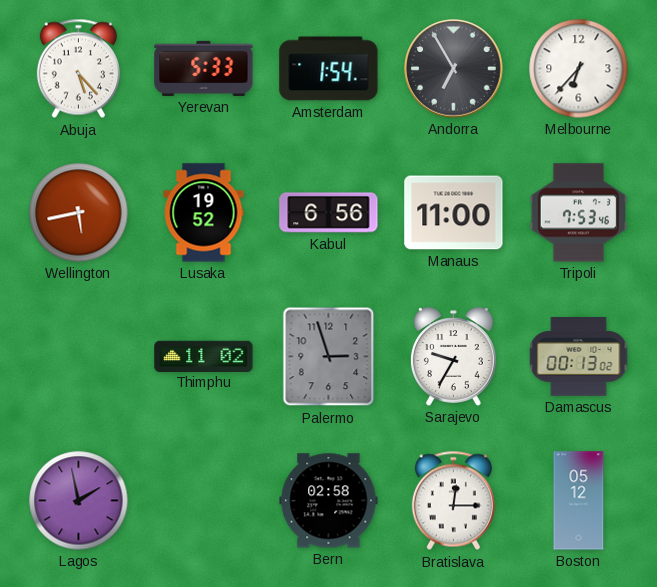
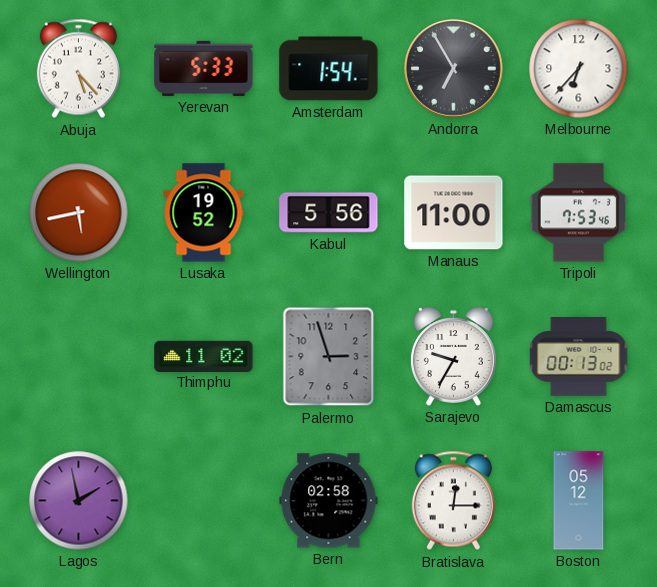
Kabul: 6:56 -> 5:56
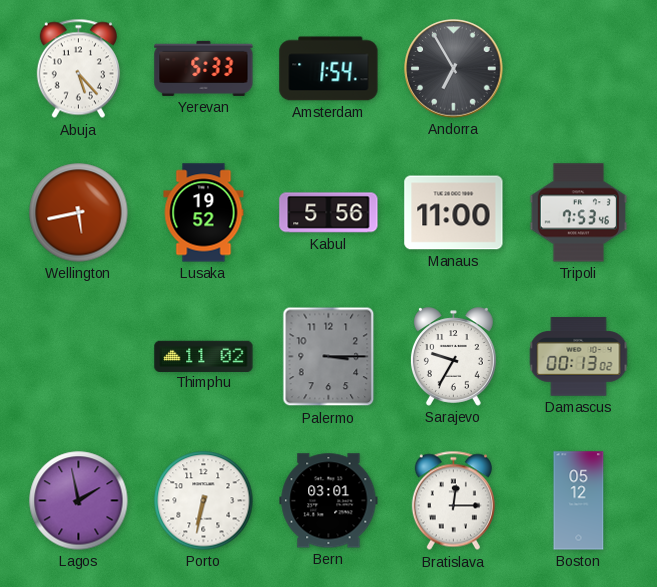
Melbourne: 6:37 -> none
Palermo: 2:57 -> 3:15
Porto: none -> 6:32
Bern: 02:58 -> 03:01
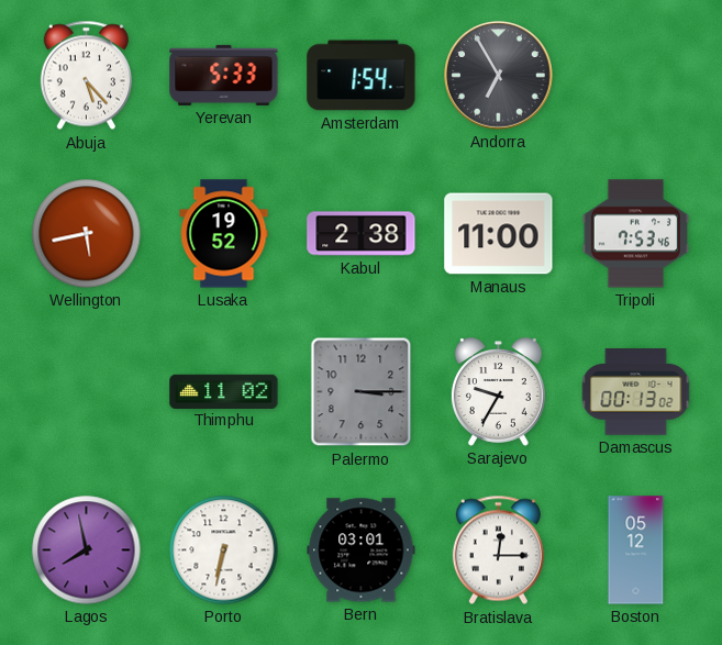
Kabul: 5:56 -> 2:38
Lagos: 1:58 -> 7:58
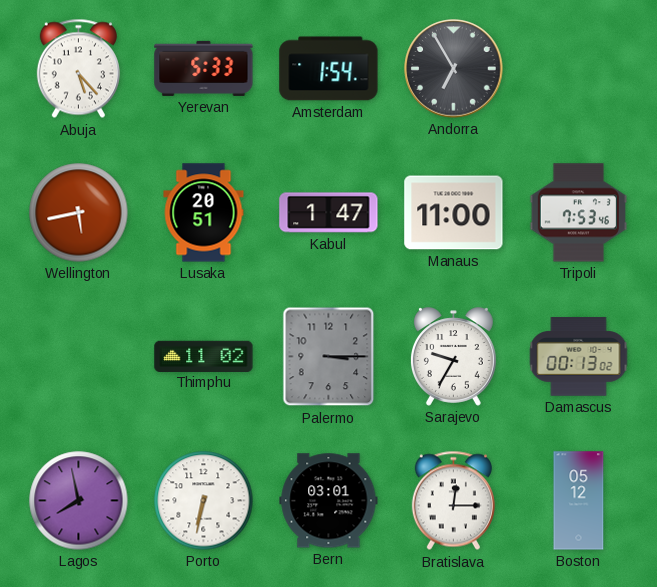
Lusaka: 19:52 -> 20:51
Kabul: 2:38 -> 1:47
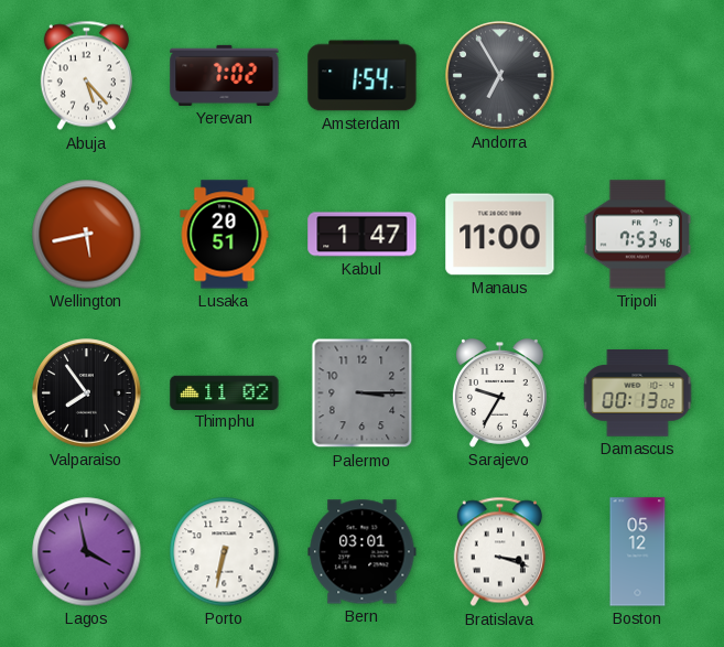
Yerevan: 5:33 -> 7:02
Valparaiso: none -> 7:54
Lagos: 7:58 -> 3:58
Bratislava: 12:15 -> 3:18
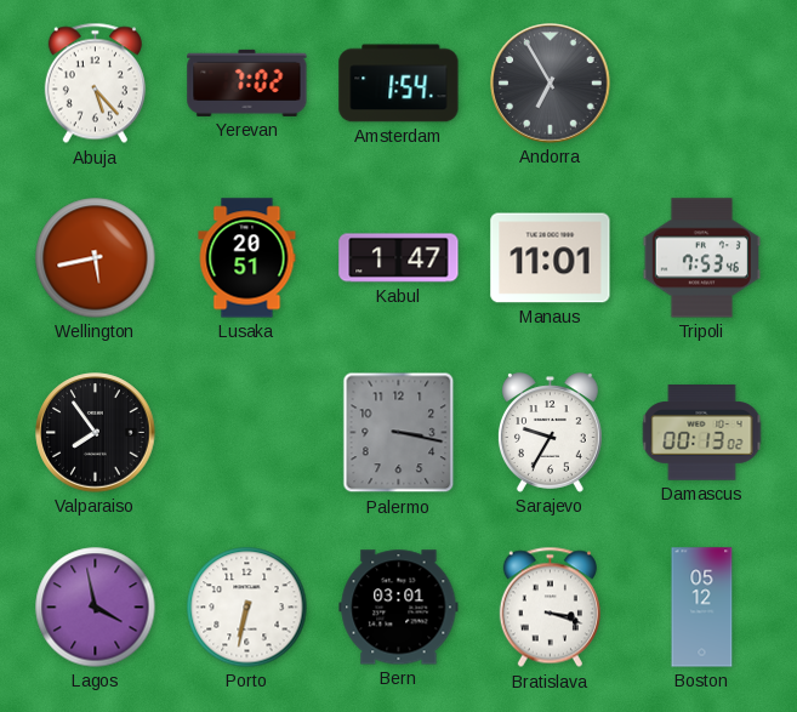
Manaus: 11:00 -> 11:01
Thimphu: 11:02 -> none
Palermo: 3:15 -> 3:17
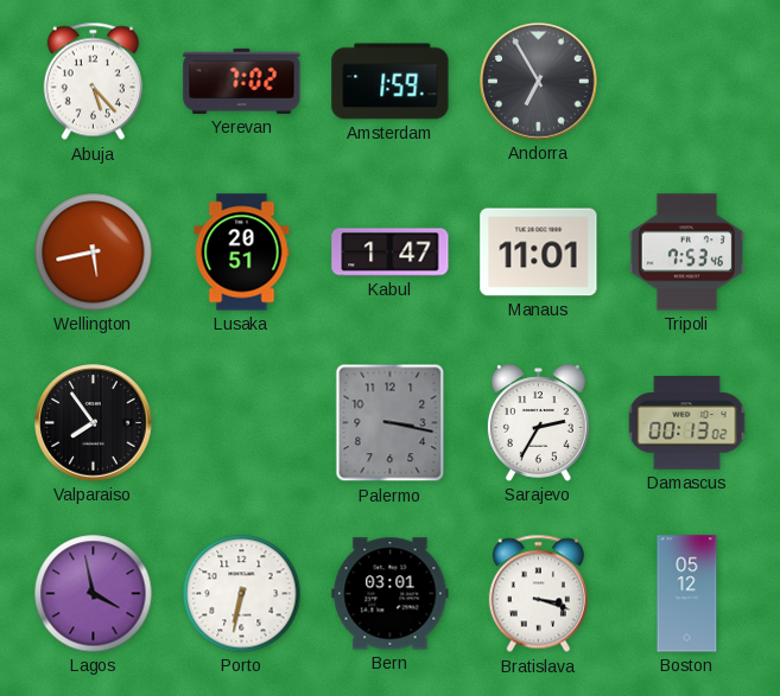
Amsterdam: 1:54 -> 1:59
Sarajevo: 9:35 -> 2:35
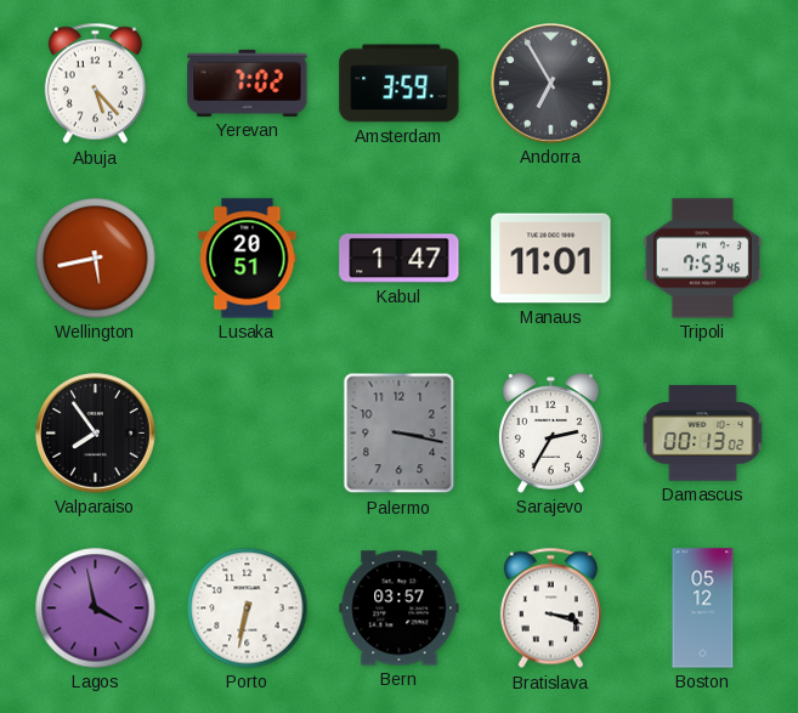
Amsterdam: 1:59 -> 3:59
Bern: 03:01 -> 03:57
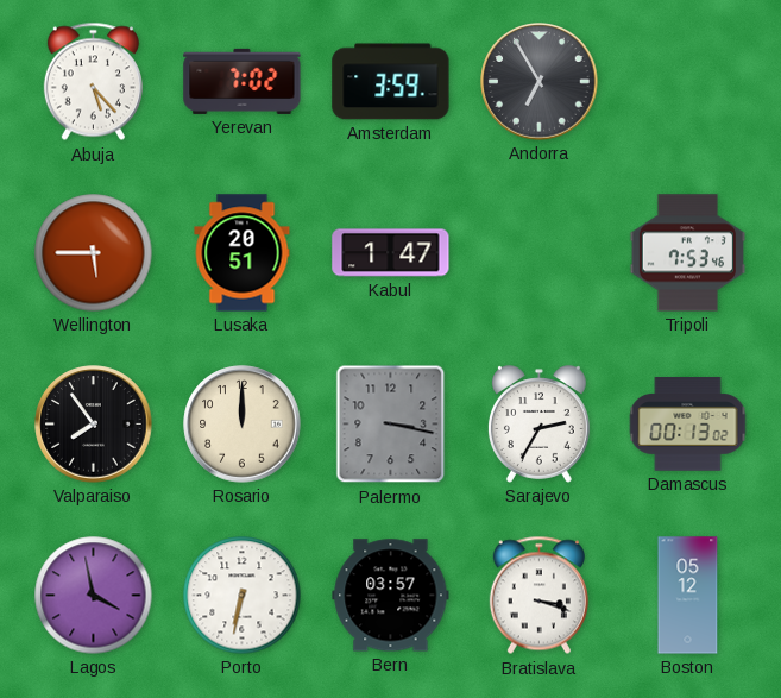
Wellington: 5:43 -> 5:45
Manaus: 11:01 -> none
Rosario: none -> 12:00
